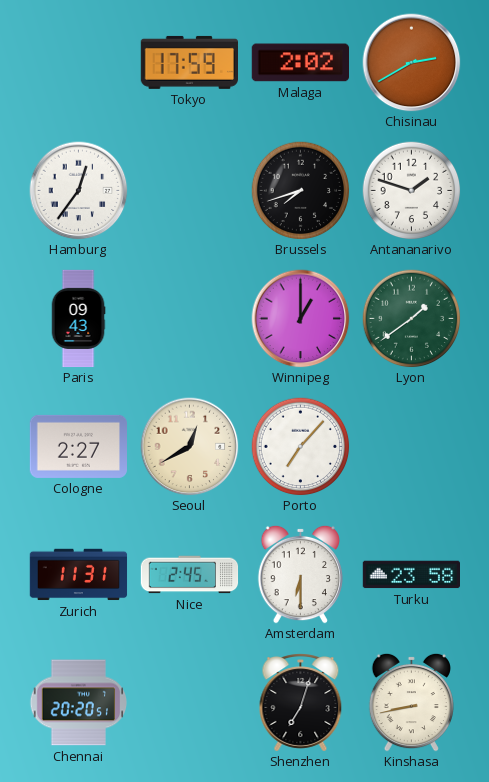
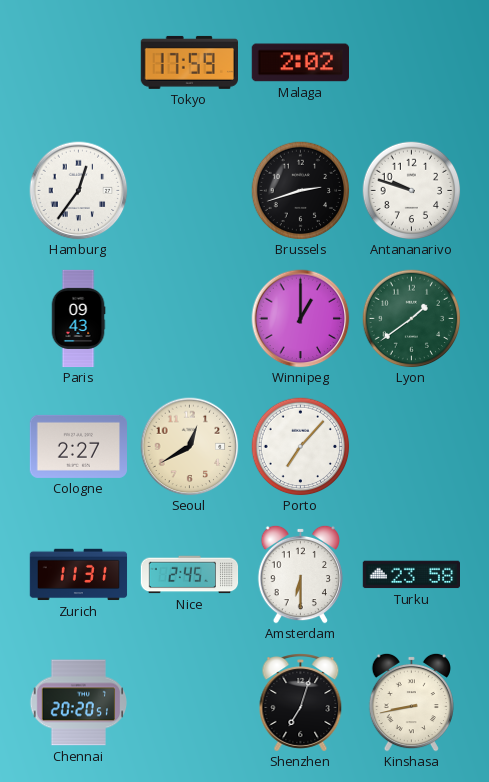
Chisinau: 2:40 -> none
Brussels: 7:42 -> 2:42
Antananarivo: 1:48 -> 9:48
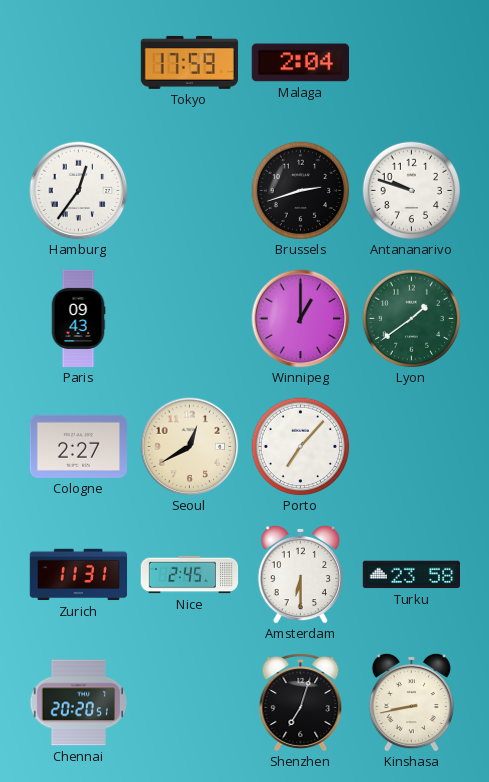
Malaga: 2:02 -> 2:04
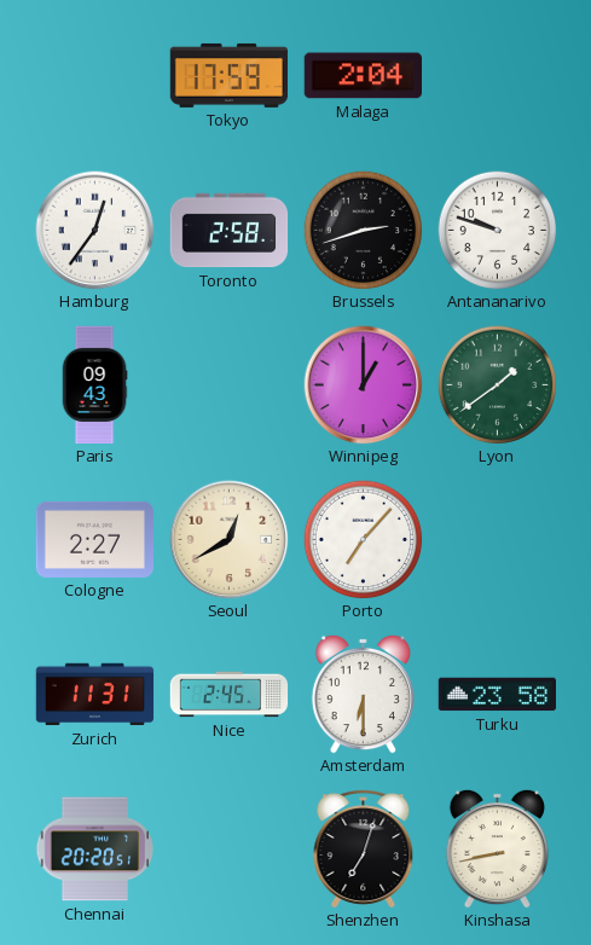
Toronto: none -> 2:58
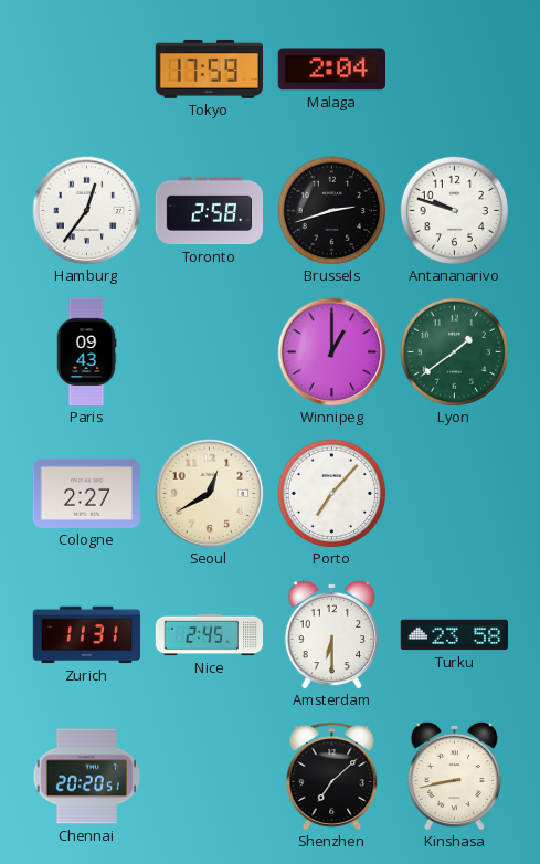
Shenzhen: 7:03 -> 7:08
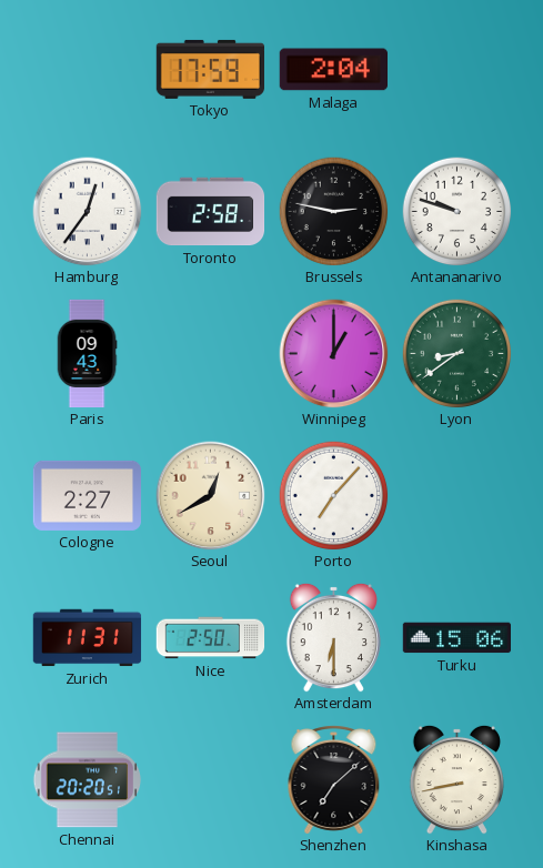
Brussels: 2:42 -> 2:47
Lyon: 1:39 -> 8:39
Nice: 2:45 -> 2:50
Turku: 23:58 -> 15:06
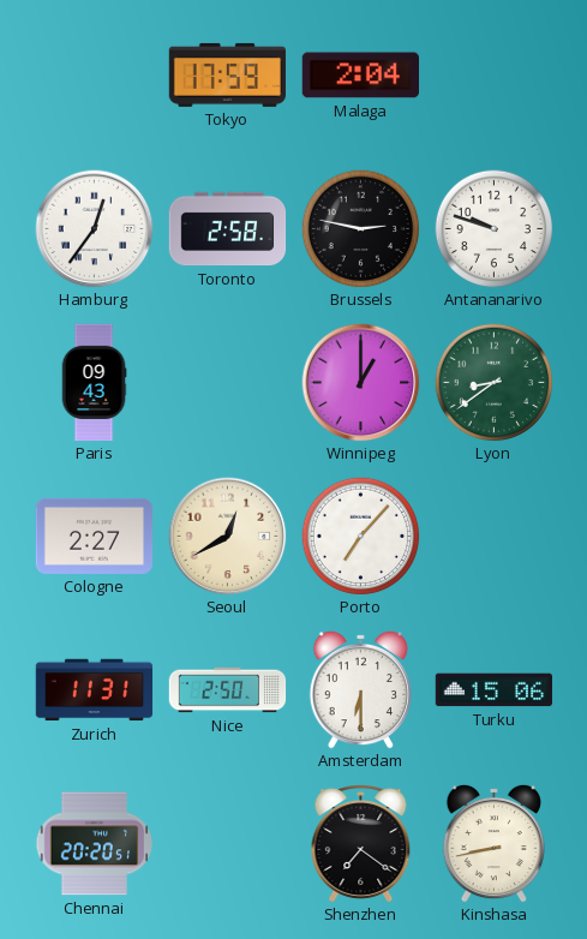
Shenzhen: 7:08 -> 7:21
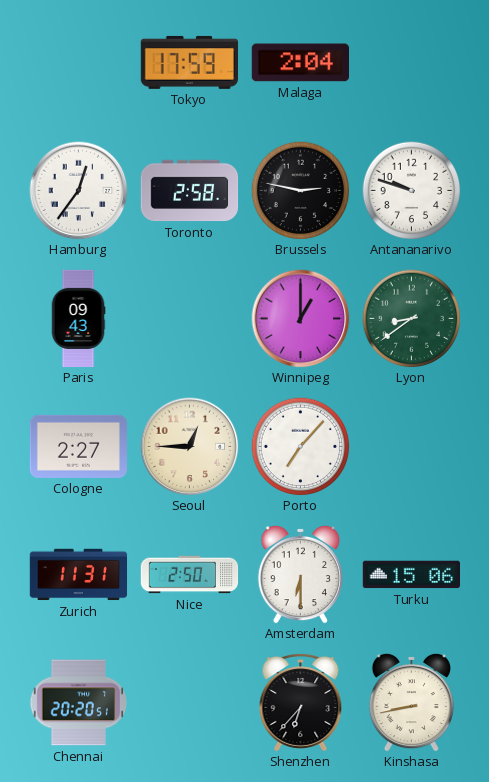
Seoul: 12:40 -> 12:45
Shenzhen: 7:21 -> 6:37
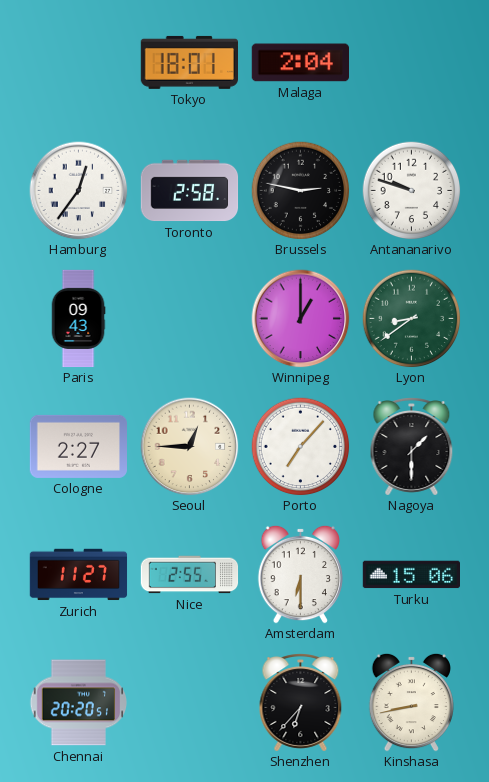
Tokyo: 17:59 -> 18:01
Nagoya: none -> 1:30
Zurich: 11:31 -> 11:27
Nice: 2:50 -> 2:55
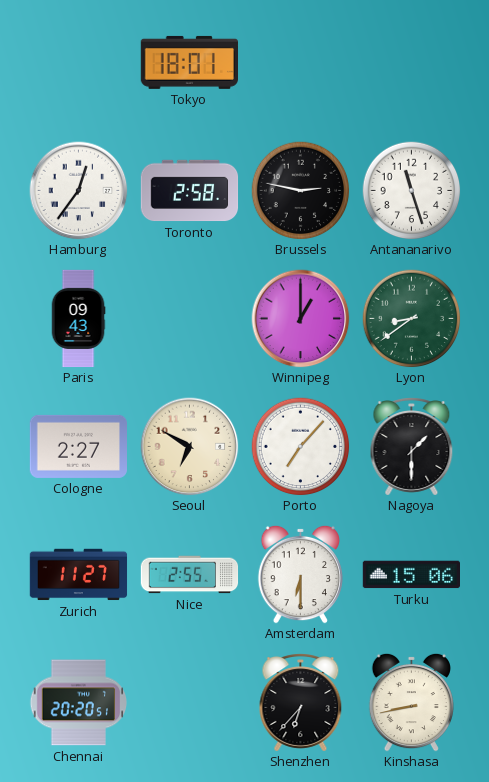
Malaga: 2:04 -> none
Antananarivo: 9:48 -> 11:27
Seoul: 12:45 -> 6:50
